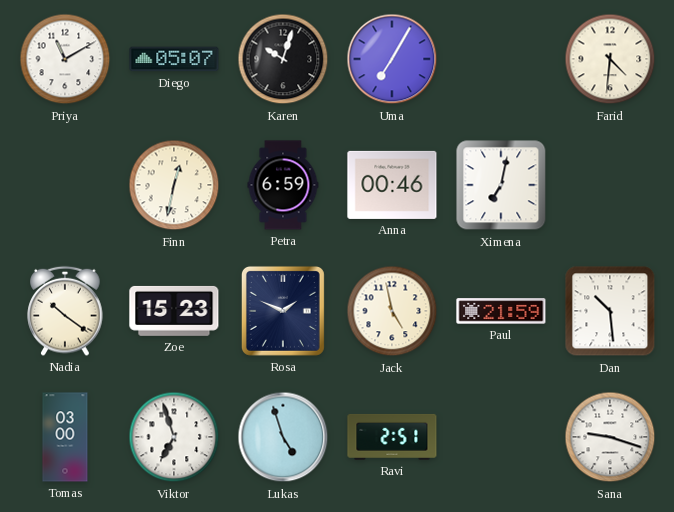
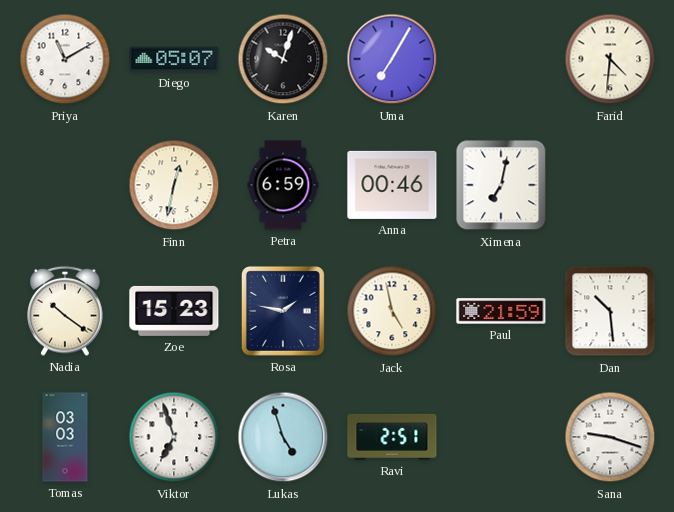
Rosa: 1:49 -> 1:47
Tomas: 03:00 -> 03:03
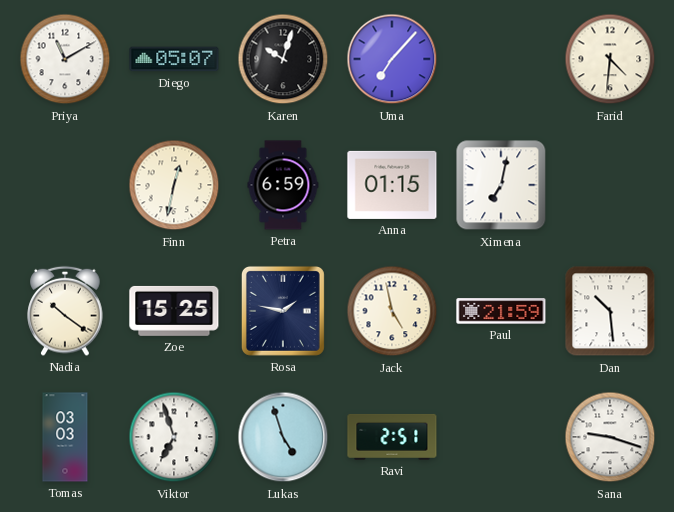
Uma: 7:05 -> 7:07
Anna: 00:46 -> 01:15
Zoe: 15:23 -> 15:25
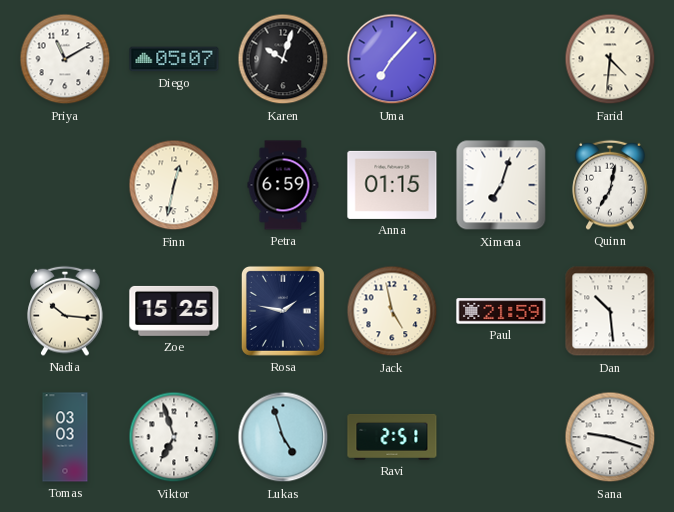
Ximena: 7:02 -> 7:03
Quinn: none -> 7:02
Nadia: 10:21 -> 10:16
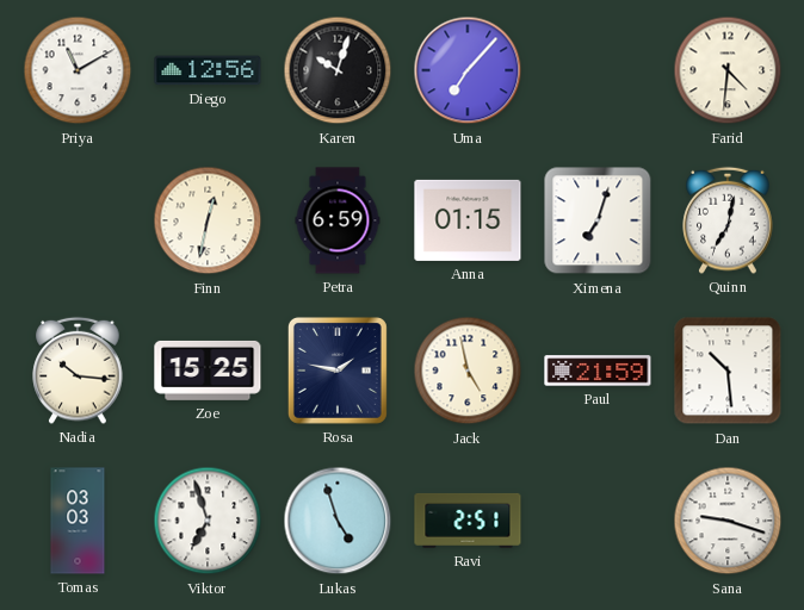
Diego: 05:07 -> 12:56
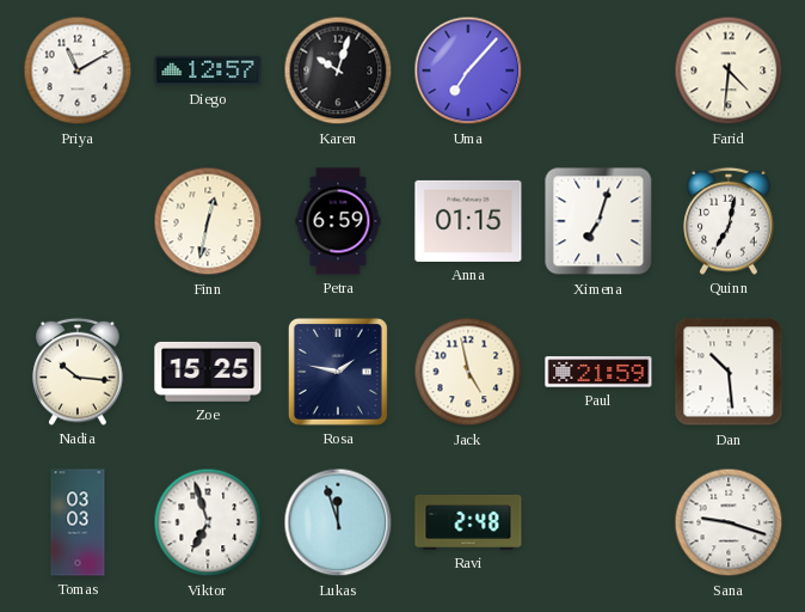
Diego: 12:56 -> 12:57
Lukas: 4:57 -> 11:57
Ravi: 2:51 -> 2:48
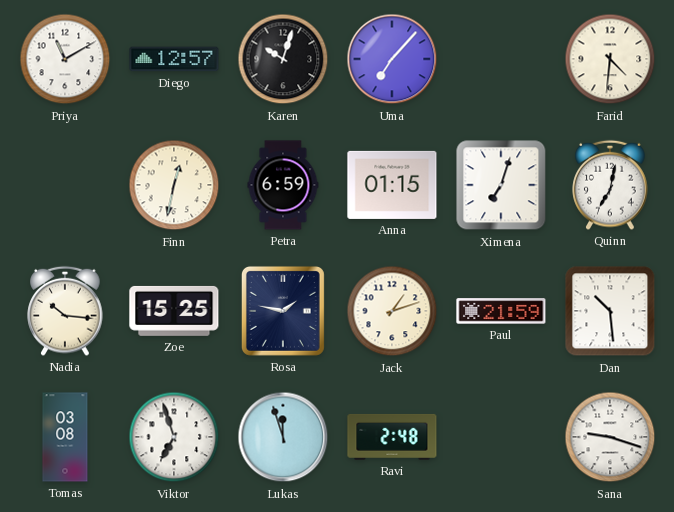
Jack: 4:58 -> 1:12
Tomas: 03:03 -> 03:08
